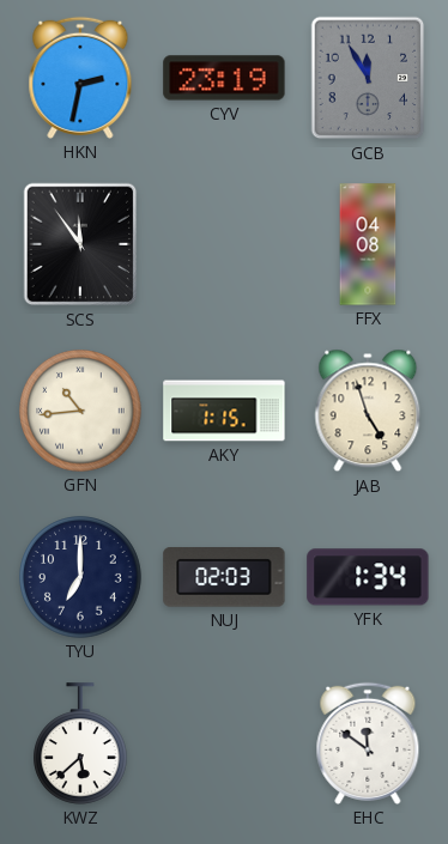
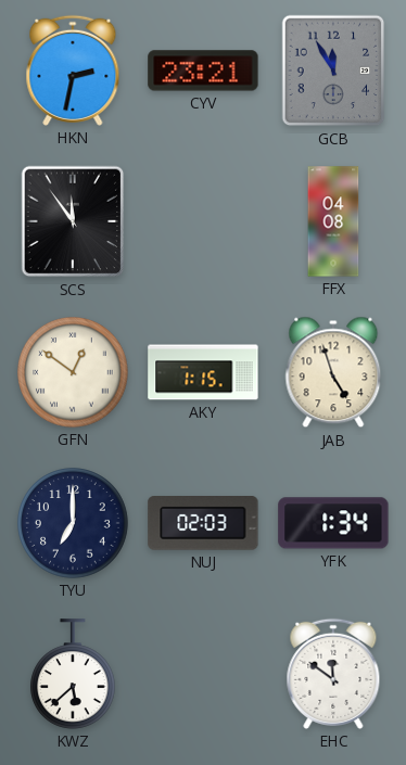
CYV: 23:19 -> 23:21
GFN: 10:44 -> 12:51
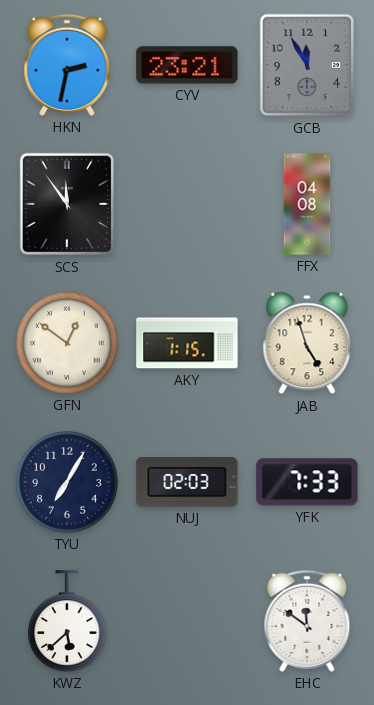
TYU: 7:00 -> 7:05
YFK: 1:34 -> 7:33
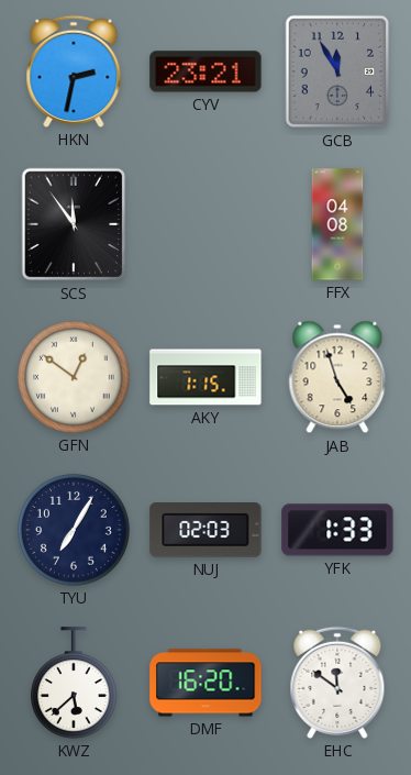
YFK: 7:33 -> 1:33
DMF: none -> 16:20
